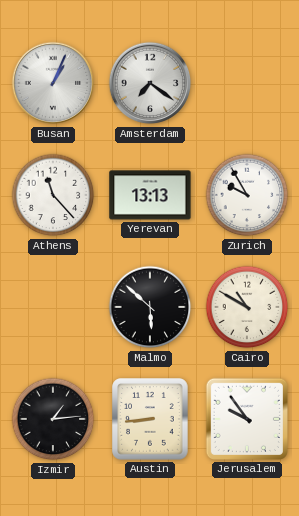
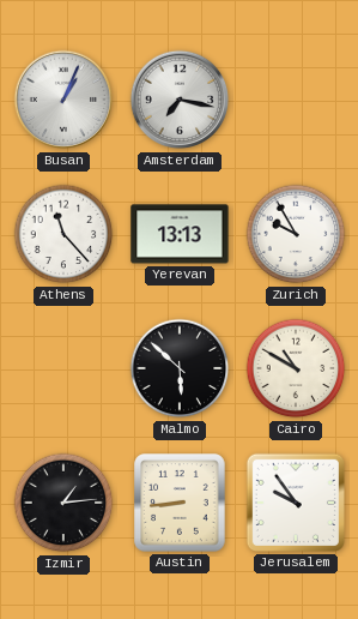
Amsterdam: 7:21 -> 7:17
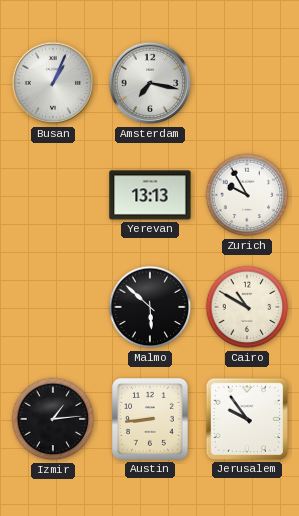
Athens: 11:23 -> none
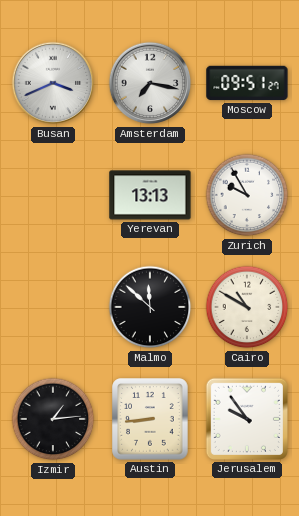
Busan: 1:04 -> 3:41
Moscow: none -> 09:51
Malmo: 5:52 -> 11:52
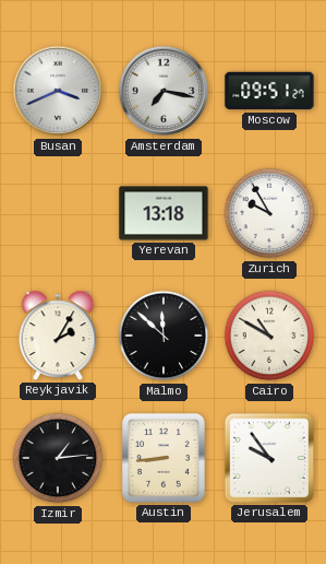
Yerevan: 13:13 -> 13:18
Reykjavik: none -> 2:05
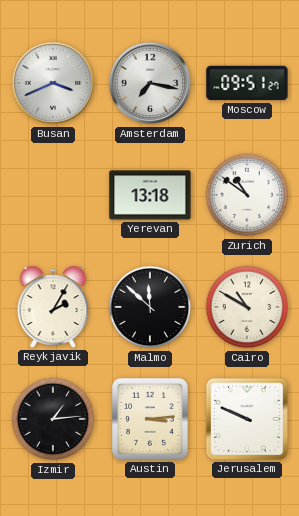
Zurich: 9:55 -> 10:51
Austin: 8:44 -> 3:14
Jerusalem: 9:54 -> 9:49
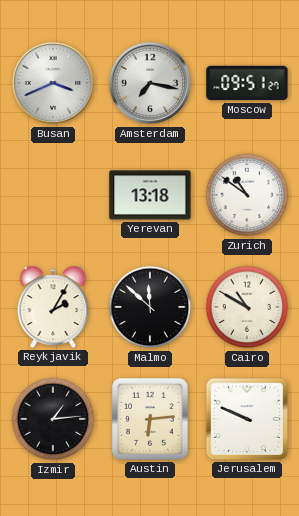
Austin: 3:14 -> 6:14
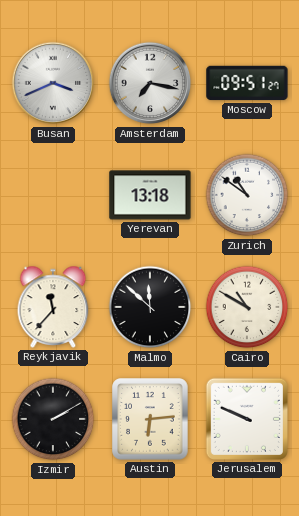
Reykjavik: 2:05 -> 11:37
Izmir: 1:14 -> 2:10
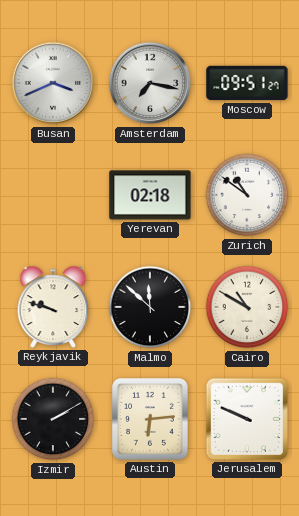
Yerevan: 13:18 -> 02:18
Reykjavik: 11:37 -> 9:48
